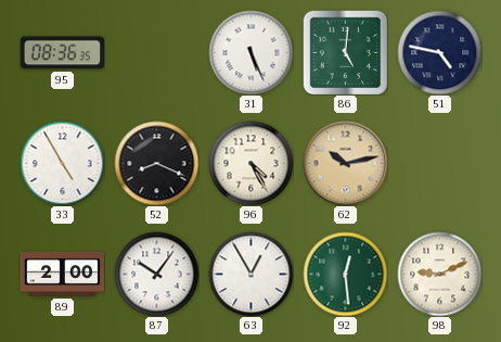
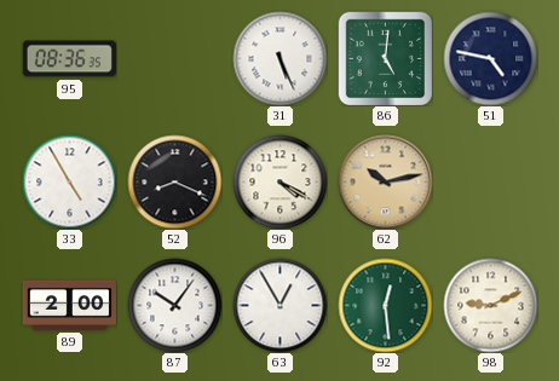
96: 4:25 -> 4:20
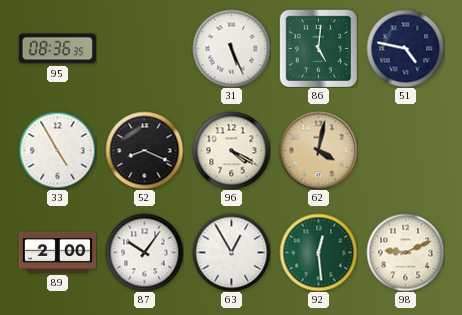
62: 10:13 -> 4:02
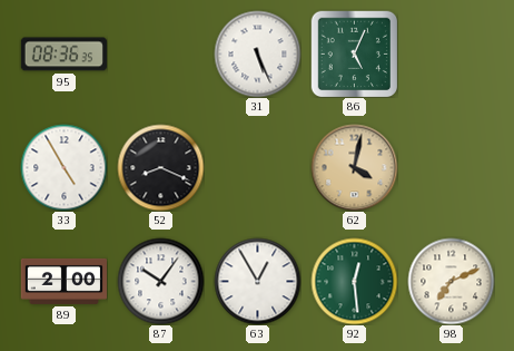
86: 5:01 -> 5:04
51: 4:47 -> none
96: 4:20 -> none
98: 9:11 -> 7:11
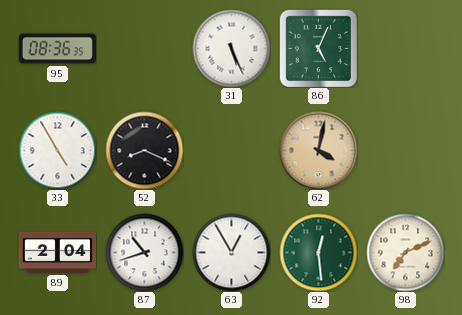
89: 2:00 -> 2:04
87: 10:06 -> 10:42
